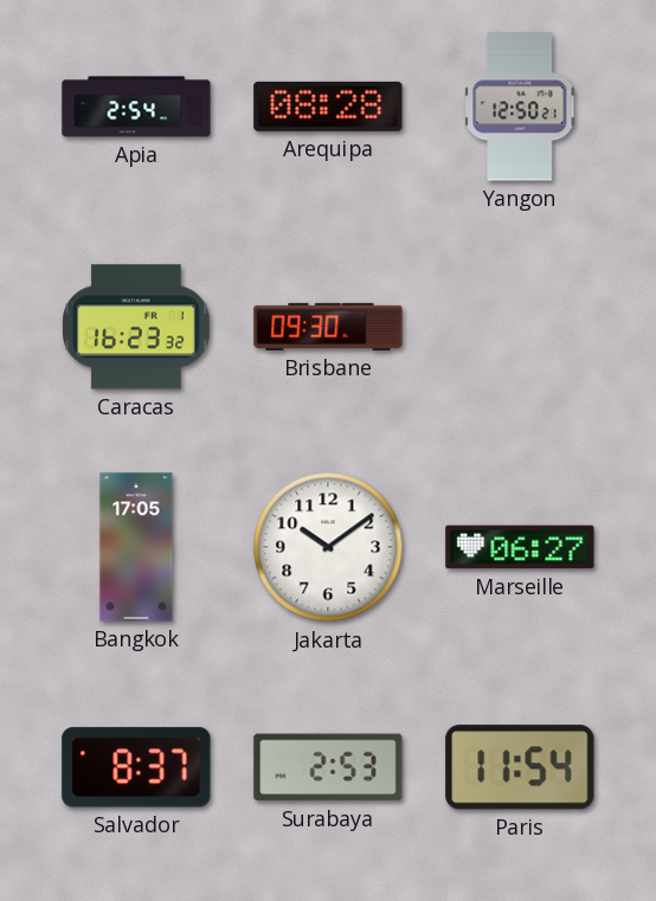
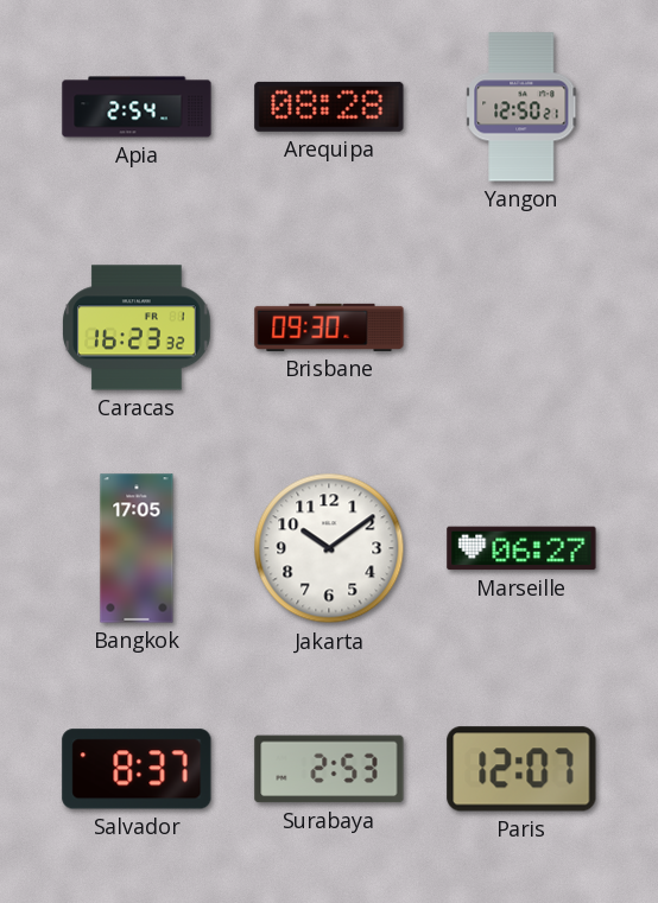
Paris: 11:54 -> 12:07
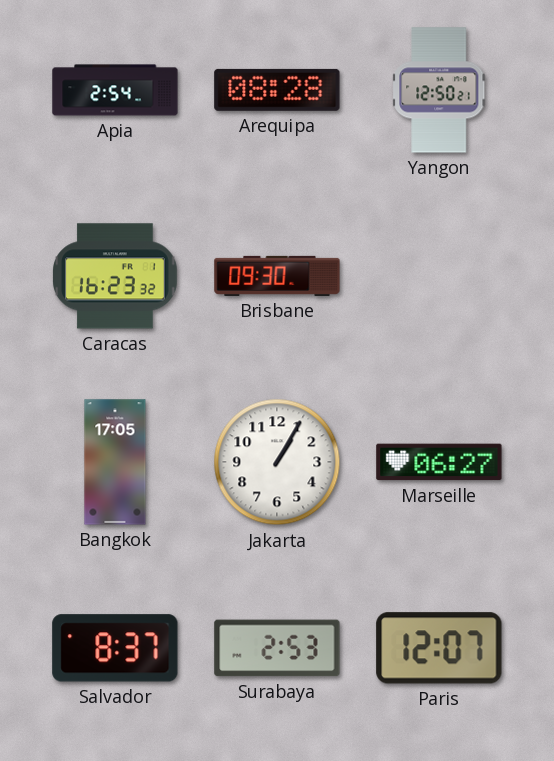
Jakarta: 10:09 -> 1:05
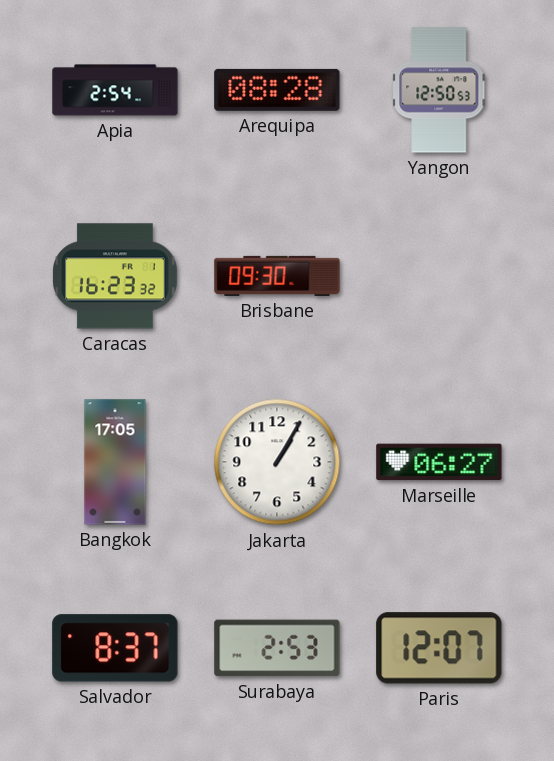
Yangon: 12:50:21 -> 12:50:53
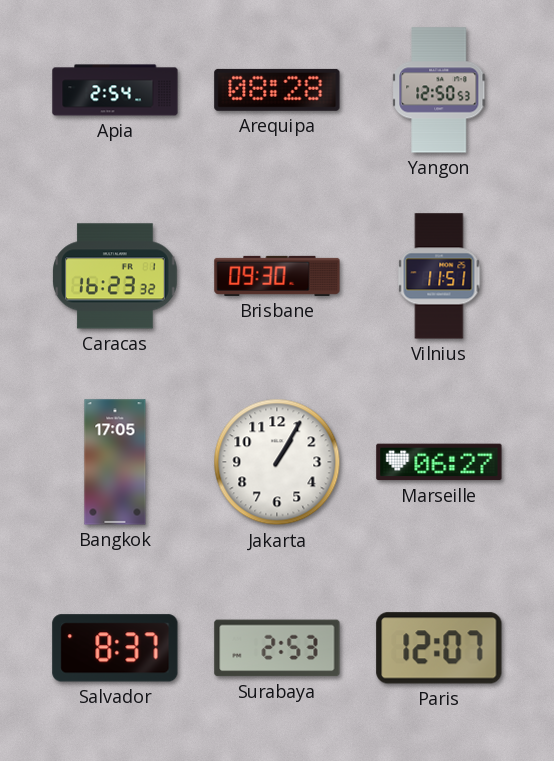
Vilnius: none -> 11:51
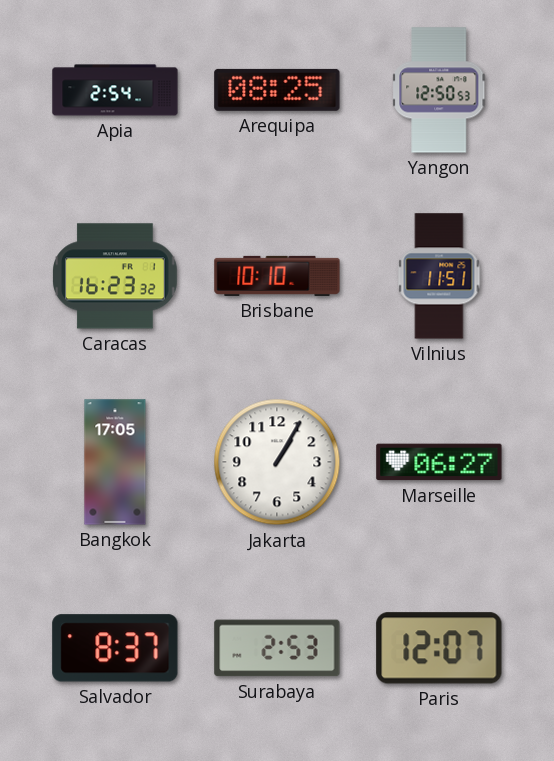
Arequipa: 08:28 -> 08:25
Brisbane: 09:30 -> 10:10
